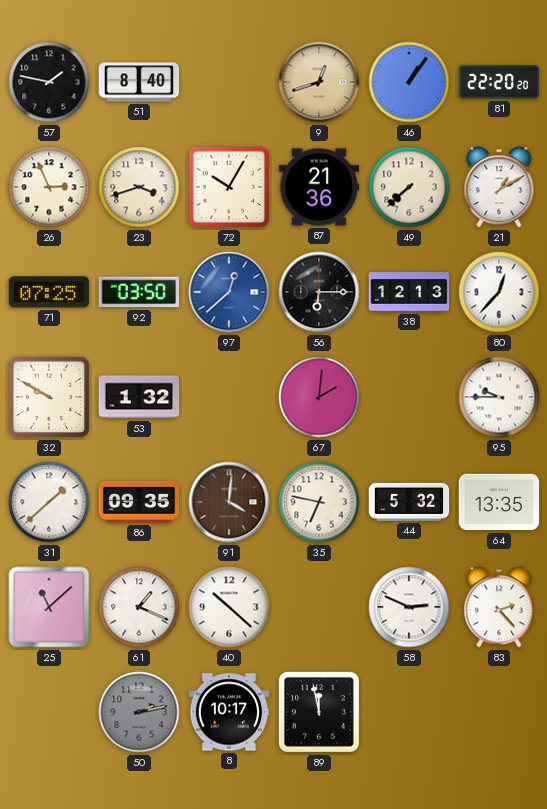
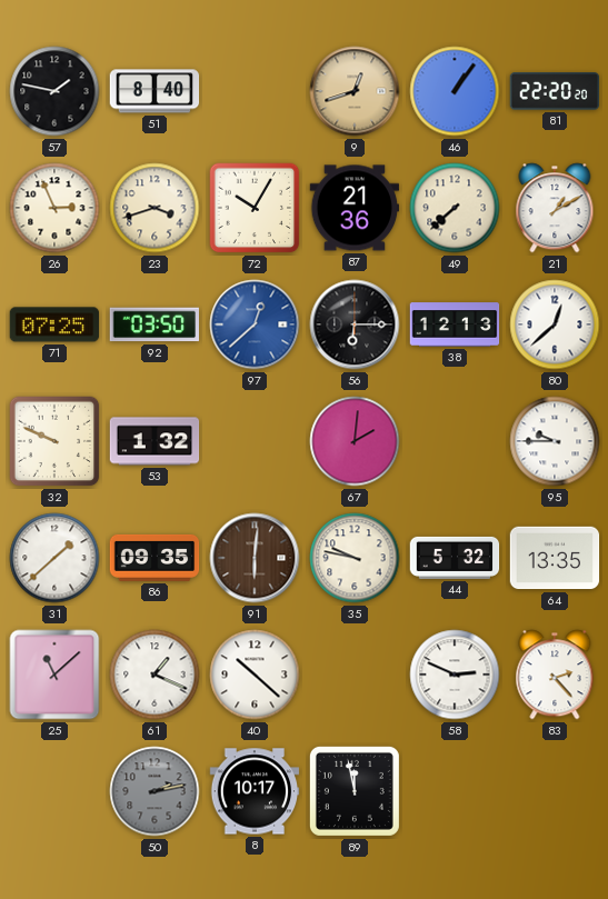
80: 12:37 -> 12:38
32: 9:50 -> 9:49
91: 4:01 -> 6:01
35: 6:47 -> 9:47
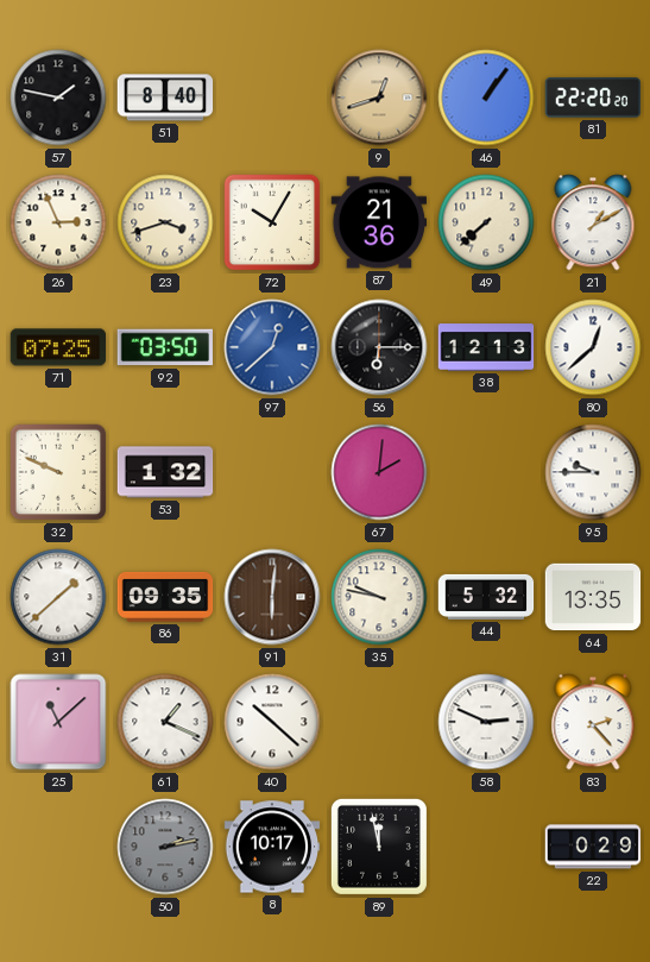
22: none -> 0:29
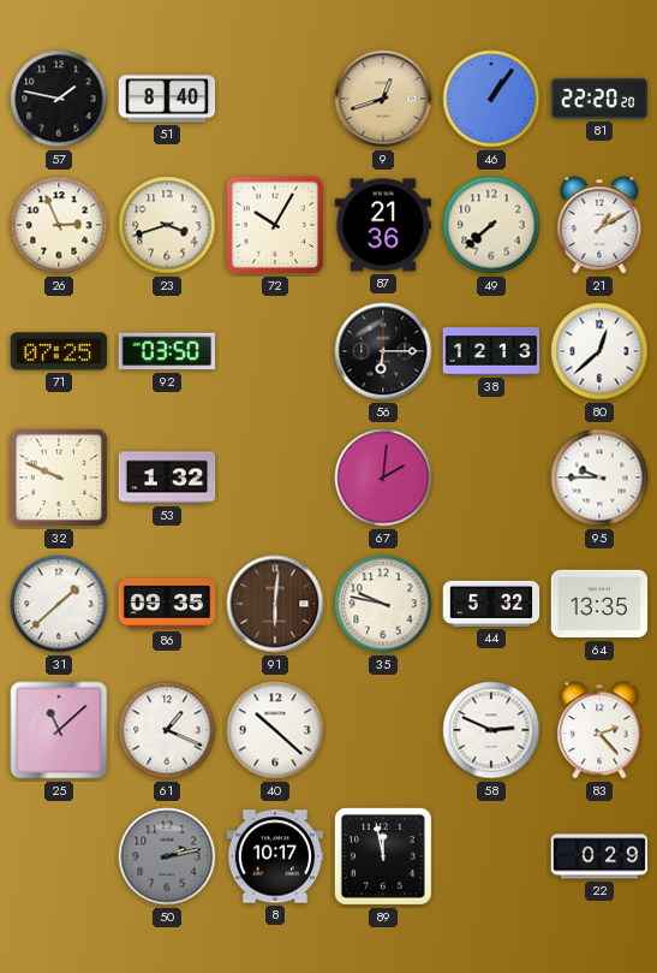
97: 12:38 -> none
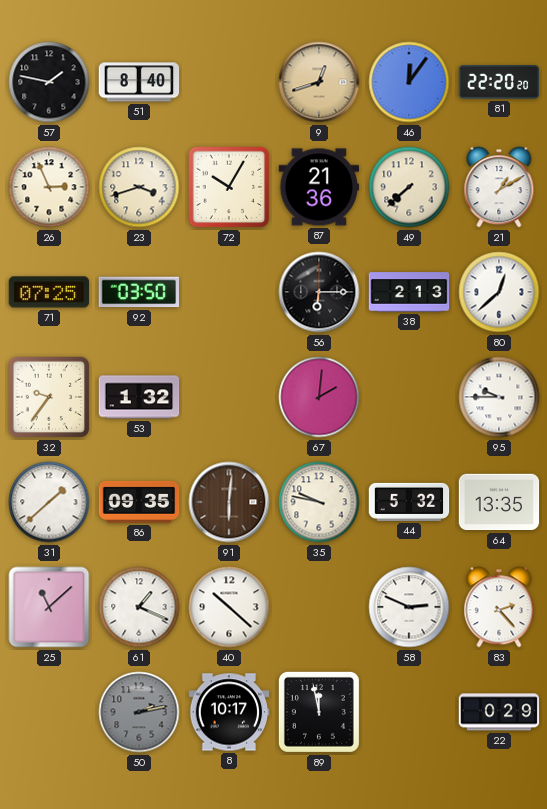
46: 1:06 -> 12:06
38: 12:13 -> 2:13
32: 9:49 -> 9:36
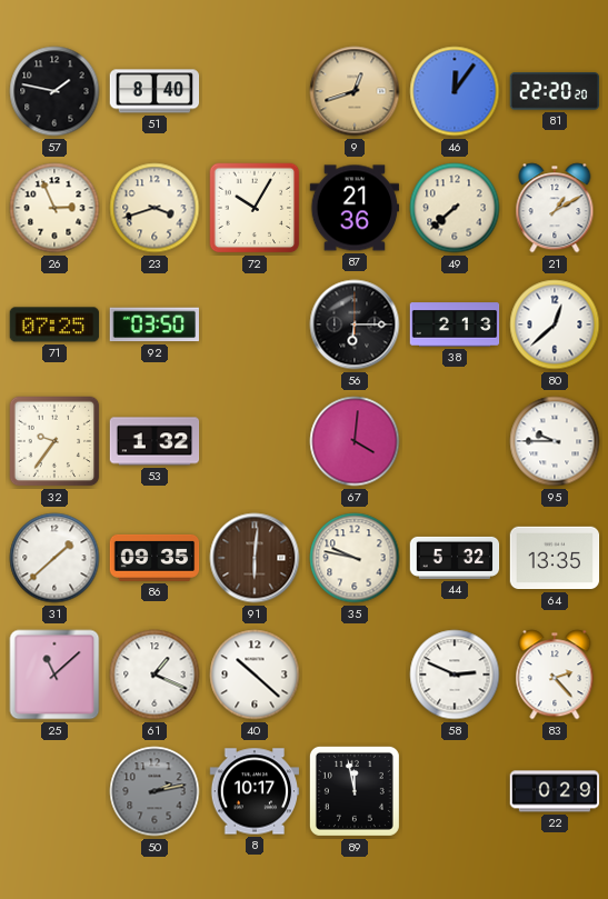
67: 2:01 -> 4:01
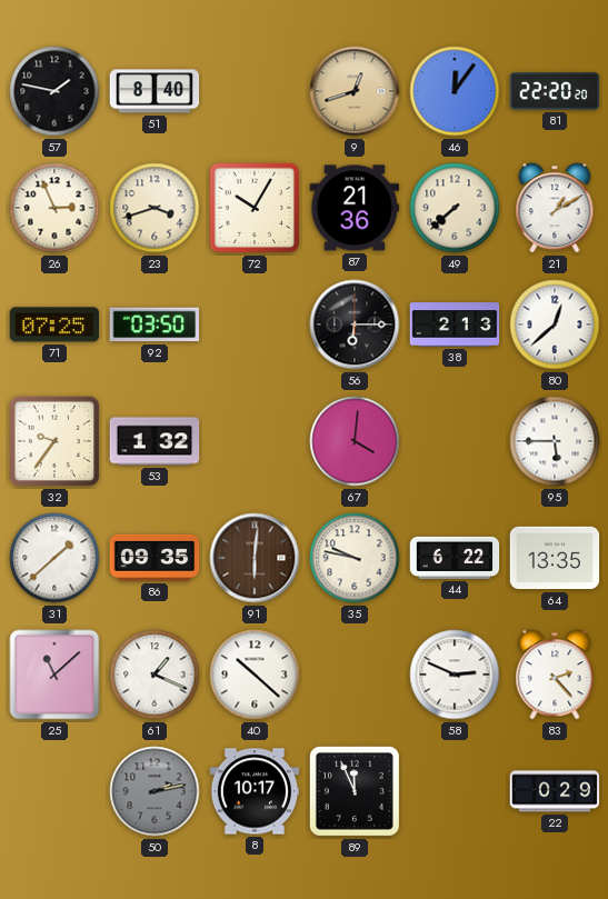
95: 9:45 -> 5:45
44: 5:32 -> 6:22
89: 11:58 -> 11:56
